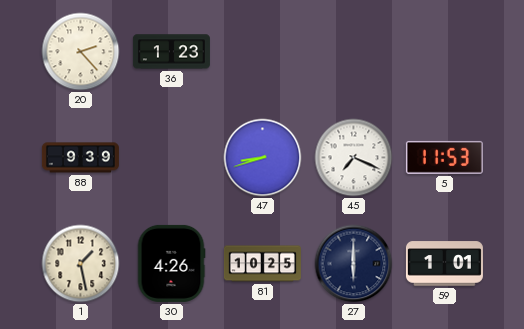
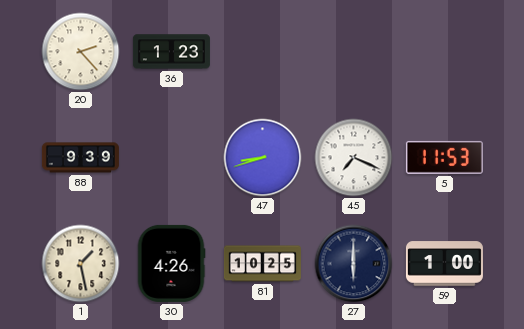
59: 1:01 -> 1:00
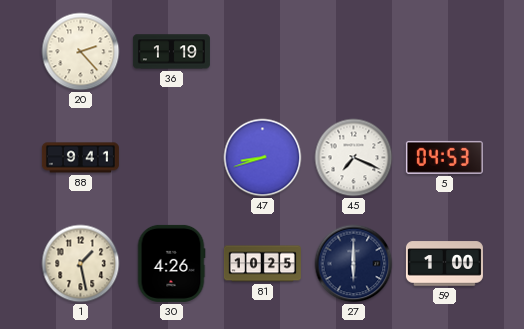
36: 1:23 -> 1:19
88: 9:39 -> 9:41
5: 11:53 -> 04:53
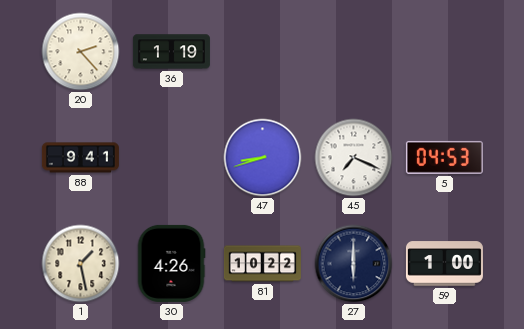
81: 10:25 -> 10:22
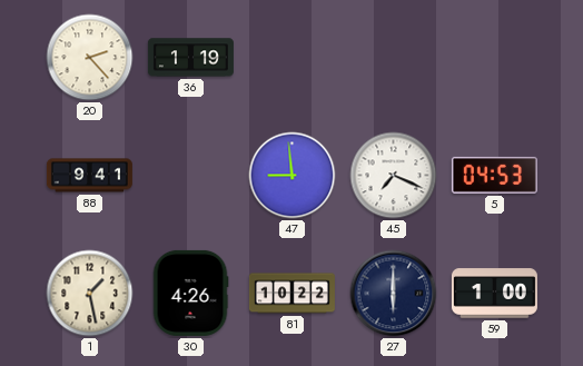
47: 8:42 -> 8:59
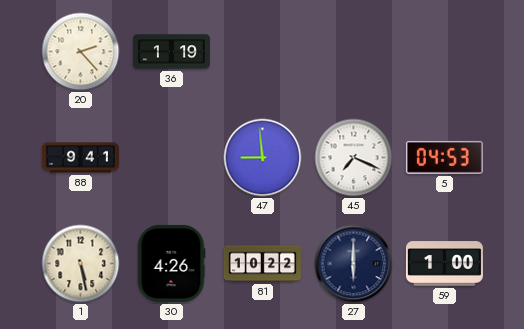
1: 1:28 -> 5:28
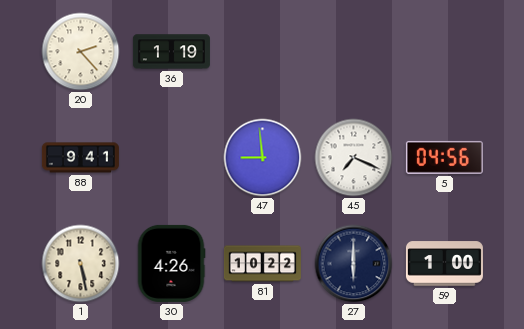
5: 04:53 -> 04:56
